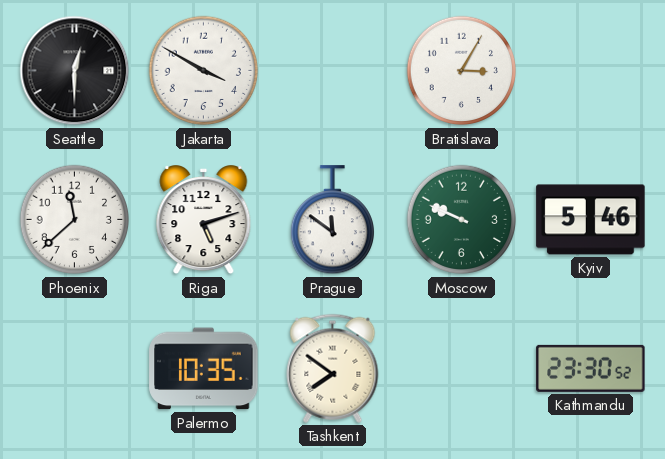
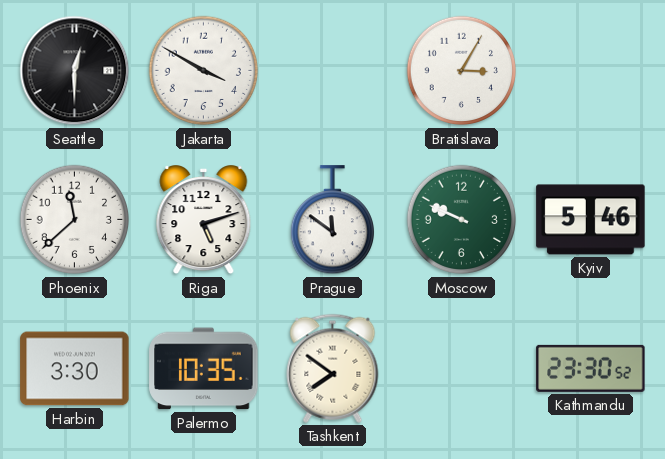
Harbin: none -> 3:30
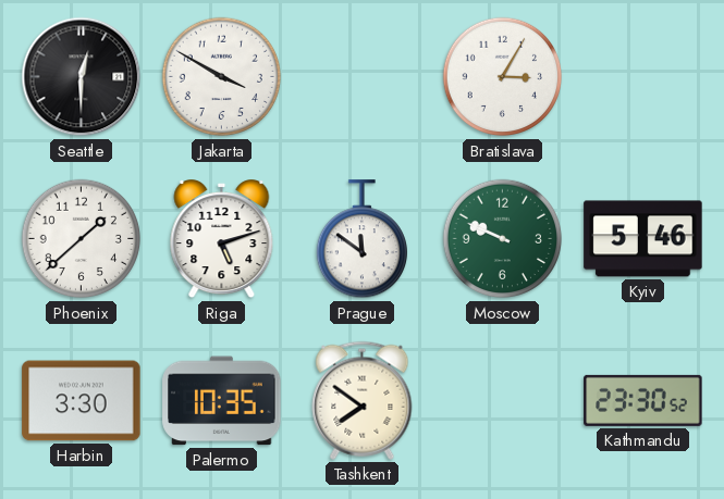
Phoenix: 11:38 -> 1:38
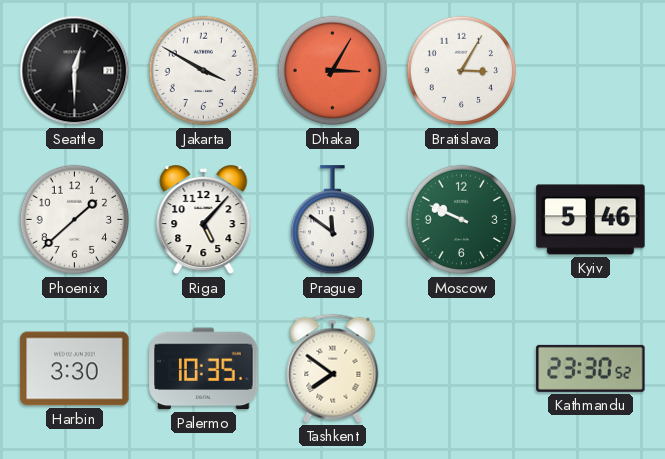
Dhaka: none -> 3:05
Riga: 5:12 -> 5:07
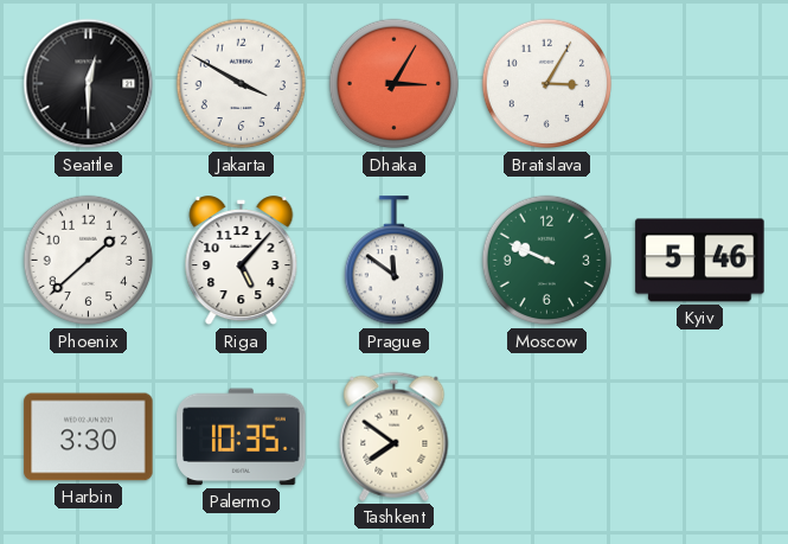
Kathmandu: 23:30 -> none
